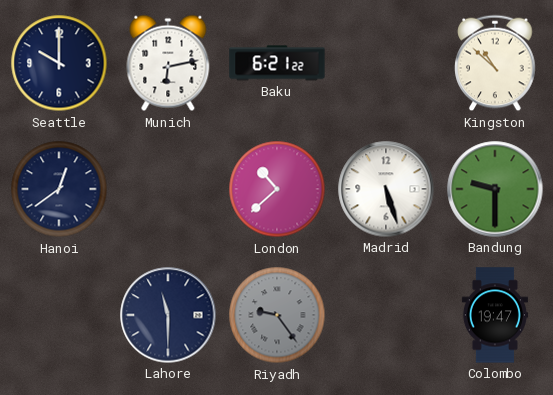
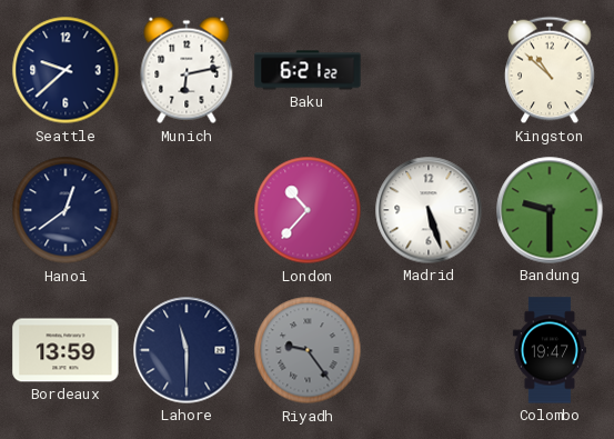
Seattle: 10:00 -> 9:38
London: 10:38 -> 10:37
Bordeaux: none -> 13:59
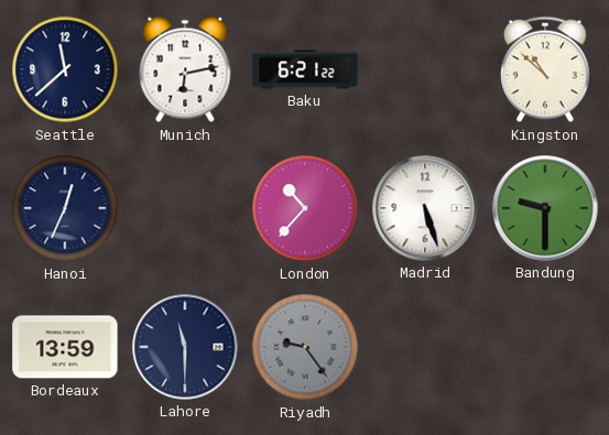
Seattle: 9:38 -> 11:38
Hanoi: 12:39 -> 12:34
Colombo: 19:47 -> none
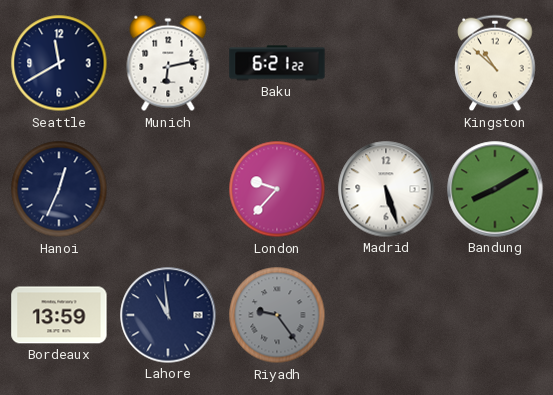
Seattle: 11:38 -> 11:40
London: 10:37 -> 9:37
Bandung: 9:30 -> 8:10
Lahore: 11:30 -> 10:59
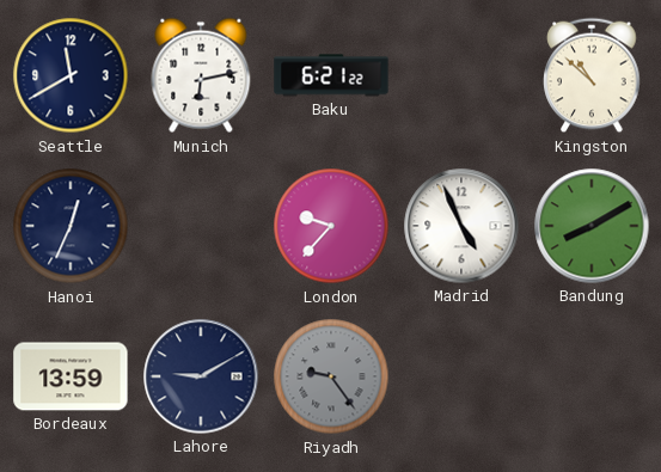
Madrid: 5:27 -> 4:56
Lahore: 10:59 -> 9:10
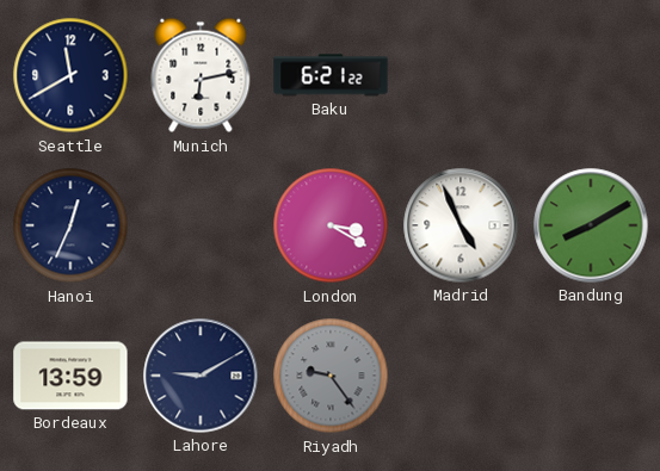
Kingston: 10:52 -> none
London: 9:37 -> 3:20
